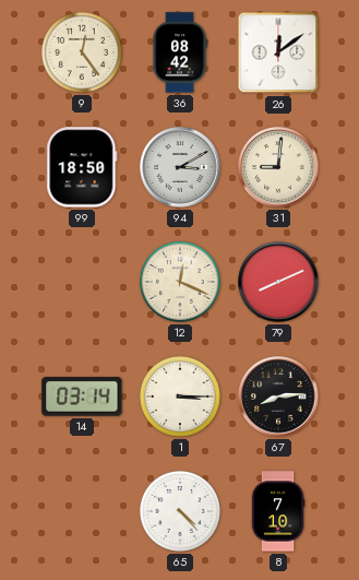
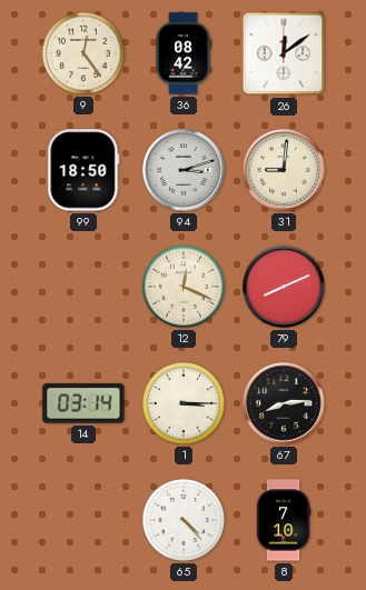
94: 3:10 -> 3:12
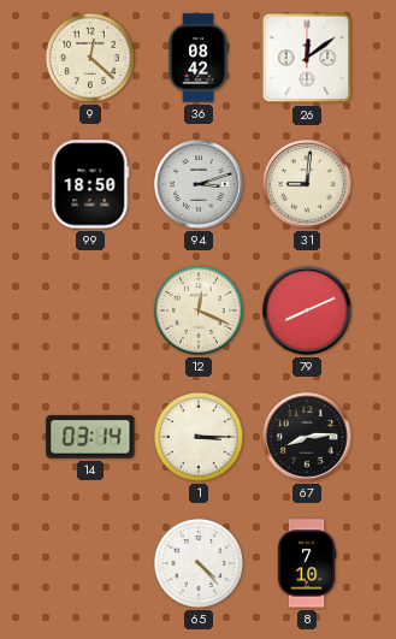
9: 12:24 -> 12:22
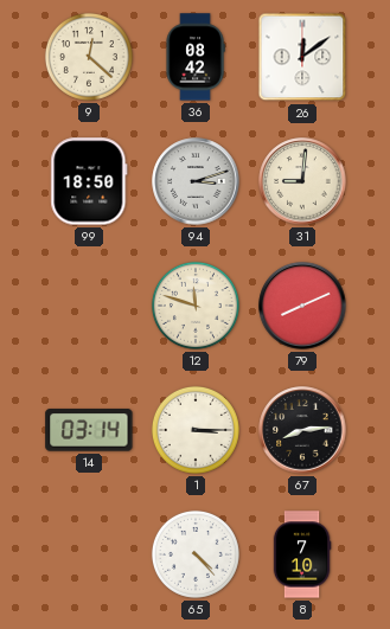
12: 12:19 -> 11:48
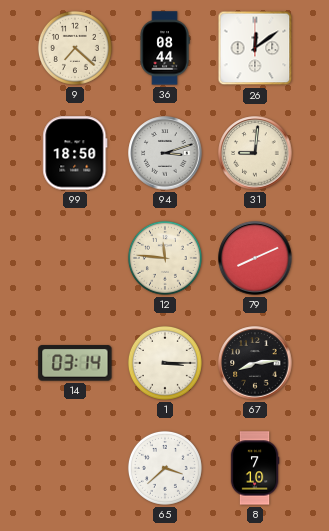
9: 12:22 -> 7:22
36: 08:42 -> 08:44
12: 11:48 -> 11:46
65: 4:23 -> 3:38
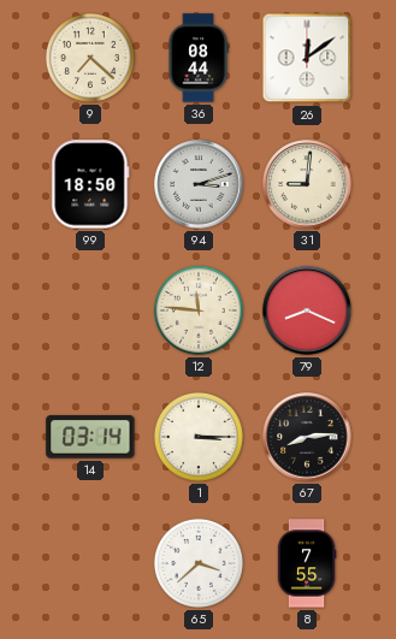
79: 8:11 -> 8:19
8: 7:10 -> 7:55
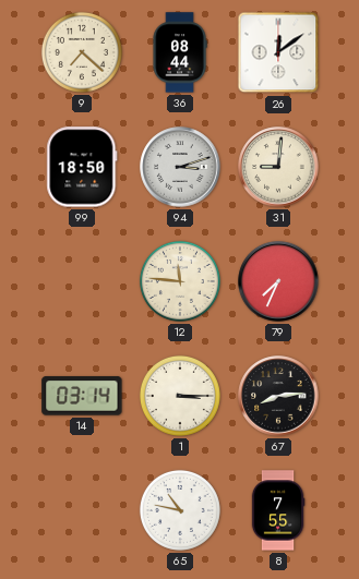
79: 8:19 -> 7:34
65: 3:38 -> 10:47
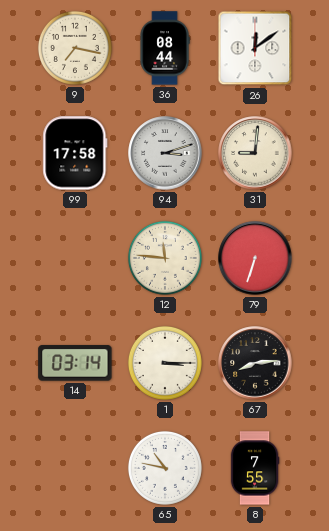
9: 7:22 -> 7:17
99: 18:50 -> 17:58
79: 7:34 -> 6:33
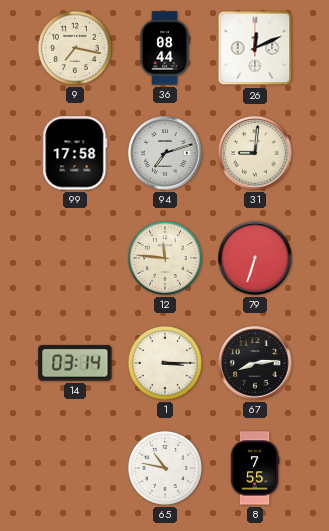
26: 12:09 -> 12:11
94: 3:12 -> 7:12
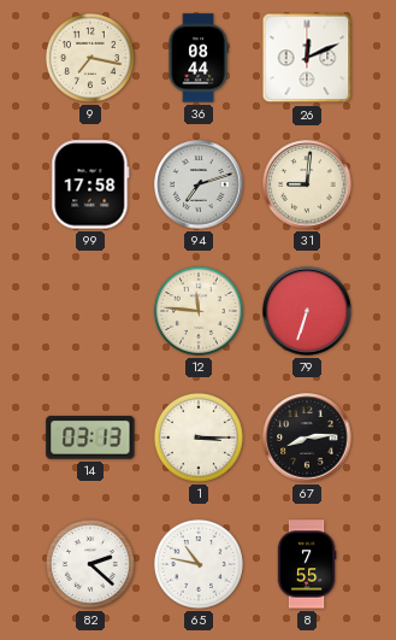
14: 03:14 -> 03:13
82: none -> 2:22
